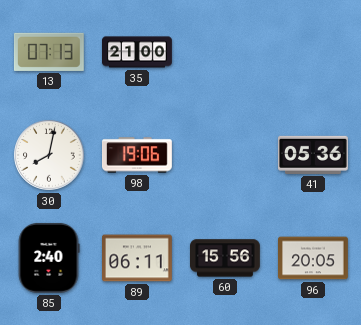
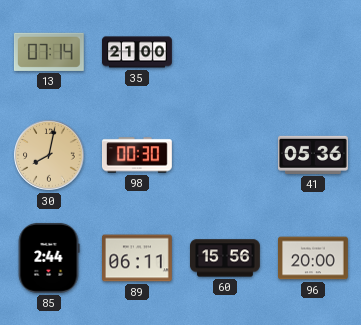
13: 07:13 -> 07:14
30 dial: white -> champagne
98: 19:06 -> 00:30
85: 2:40 -> 2:44
96: 20:05 -> 20:00
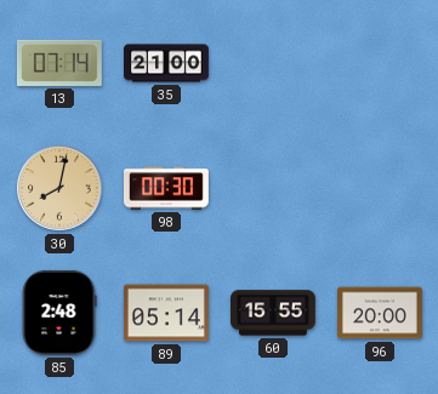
41: 05:36 -> none
85: 2:44 -> 2:48
89: 06:11 -> 05:14
60: 15:56 -> 15:55
